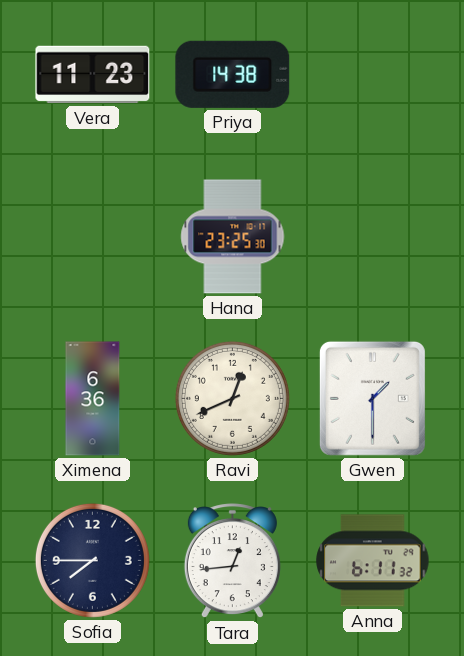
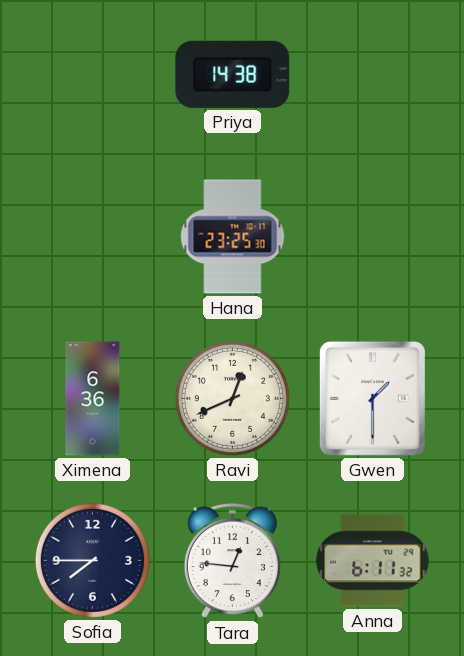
Vera: 11:23 -> none
Tara: 12:44 -> 12:46
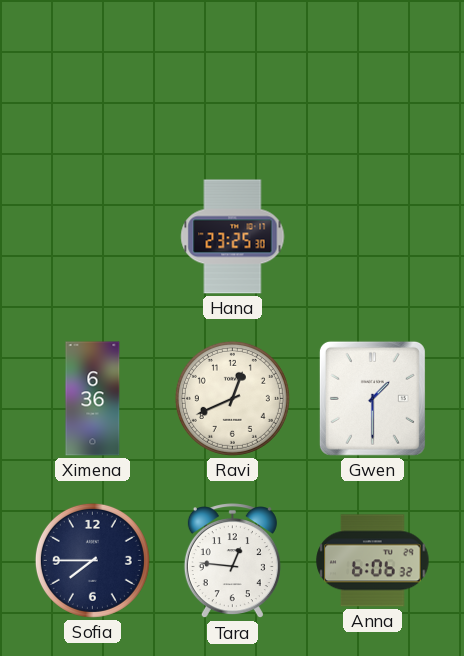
Priya: 14:38 -> none
Anna: 6:11 -> 6:06
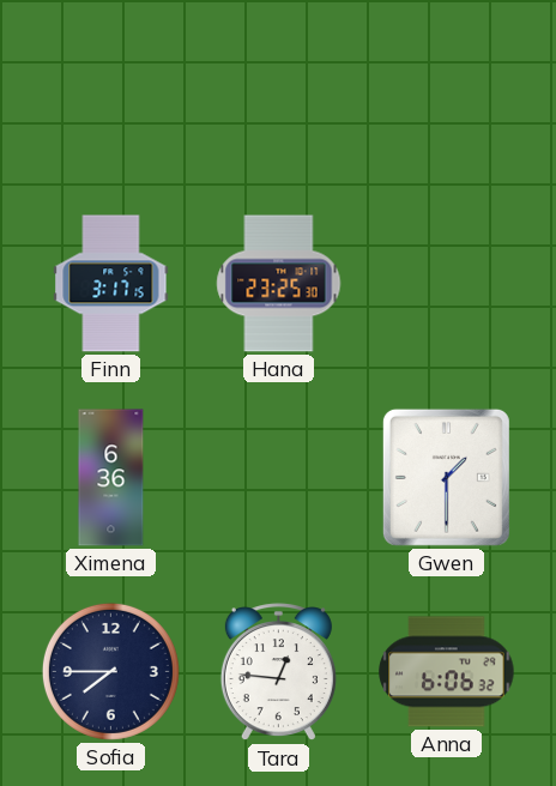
Finn: none -> 3:17
Ravi: 12:41 -> none
